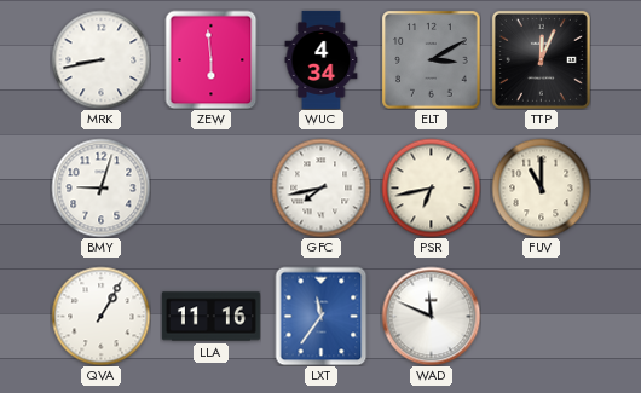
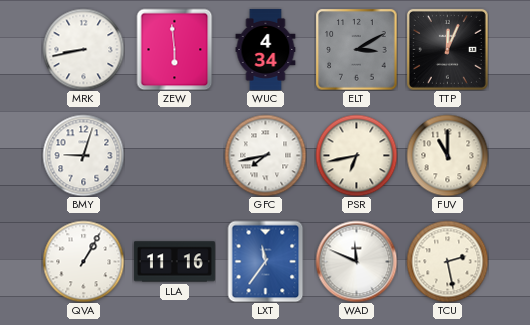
TCU: none -> 2:28
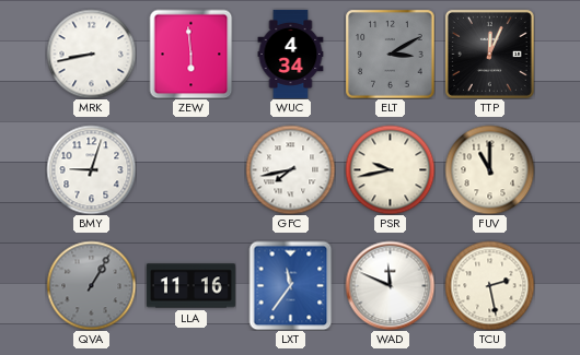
PSR: 6:43 -> 9:43
QVA dial: white -> grey
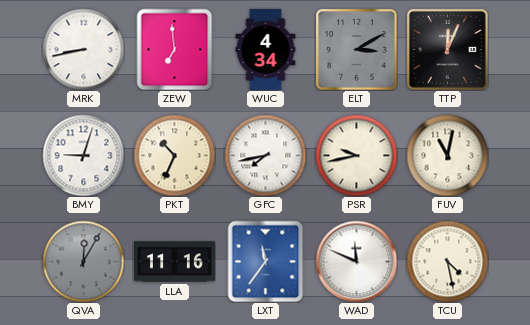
ZEW: 5:59 -> 6:59
PKT: none -> 10:34
FUV: 11:00 -> 11:02
QVA: 1:05 -> 12:05
TCU: 2:28 -> 4:28
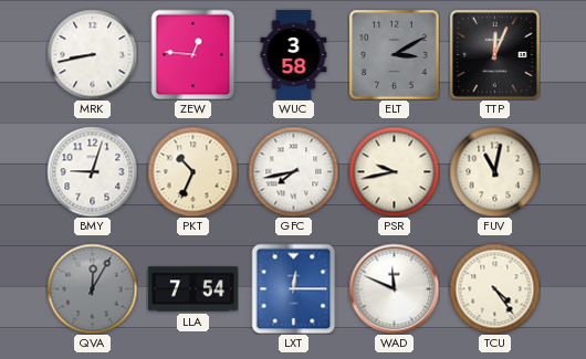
ZEW: 6:59 -> 12:46
WUC: 4:34 -> 3:58
LLA: 11:16 -> 7:54
LXT: 11:36 -> 12:15
TCU: 4:28 -> 4:24
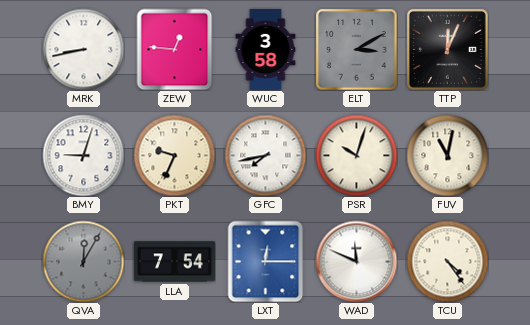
PKT: 10:34 -> 9:34
PSR: 9:43 -> 10:03
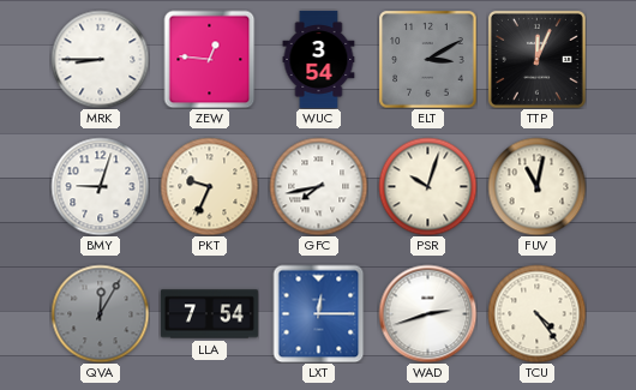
MRK: 8:43 -> 8:45
WUC: 3:58 -> 3:54
WAD: 11:49 -> 2:42
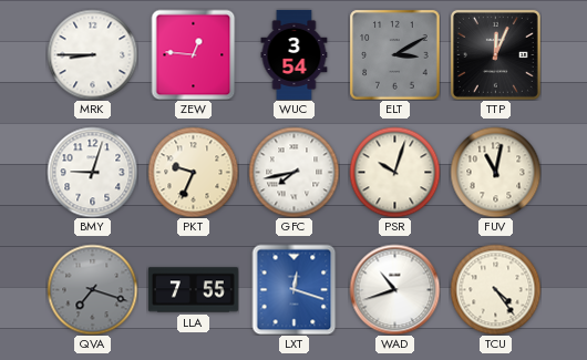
QVA: 12:05 -> 7:18
LLA: 7:54 -> 7:55
LXT: 12:15 -> 12:18
WAD: 2:42 -> 10:42
